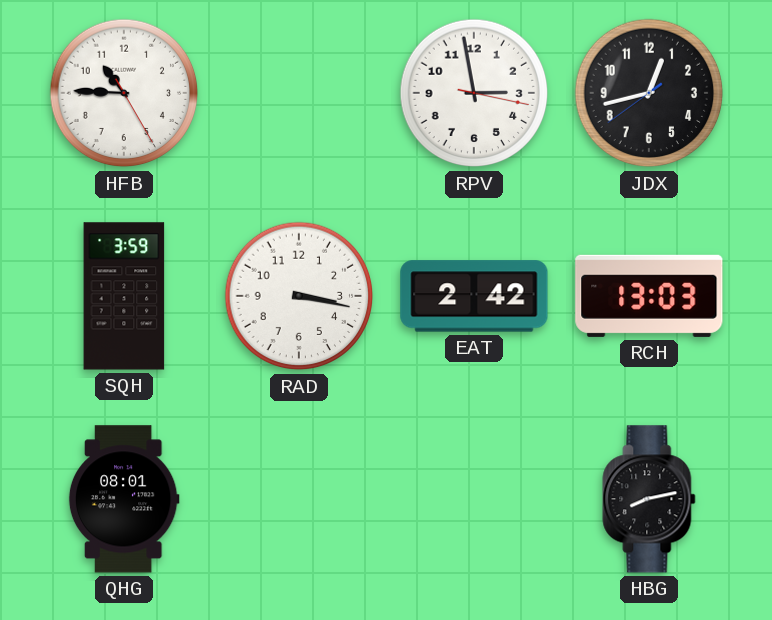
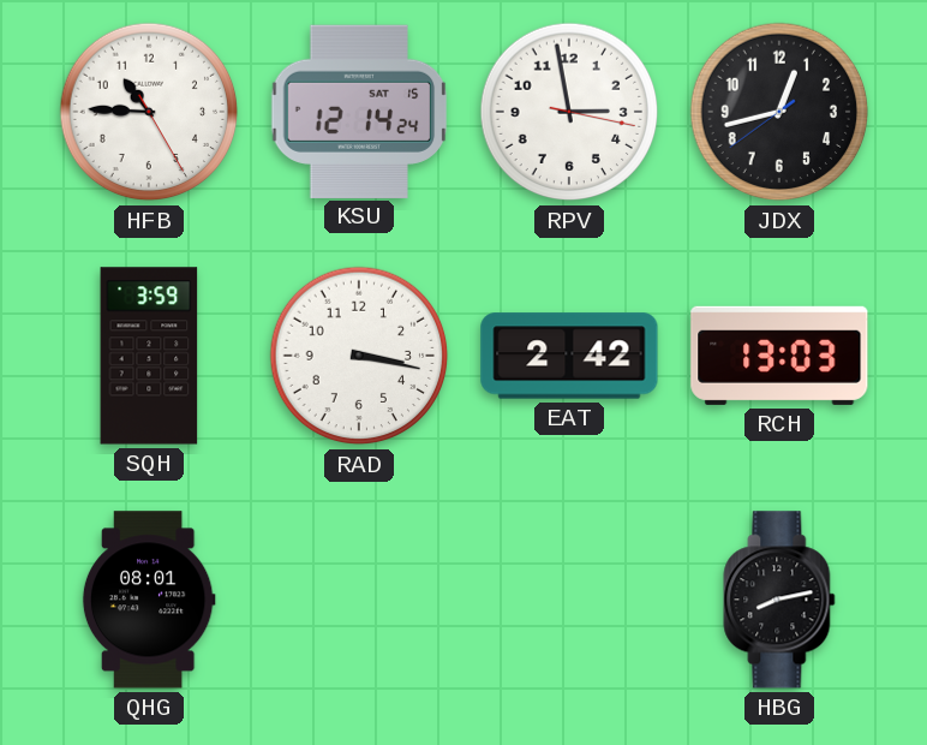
KSU: none -> 12:14
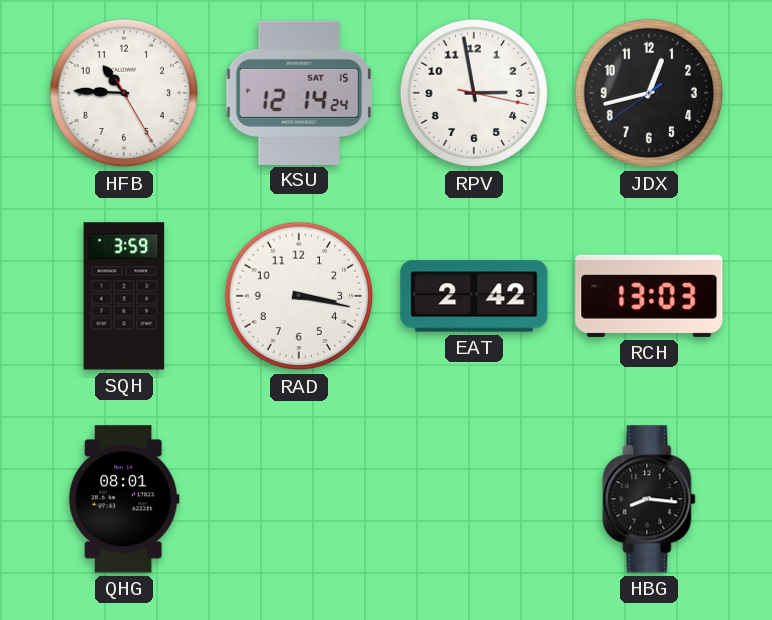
HBG: 8:13 -> 8:16
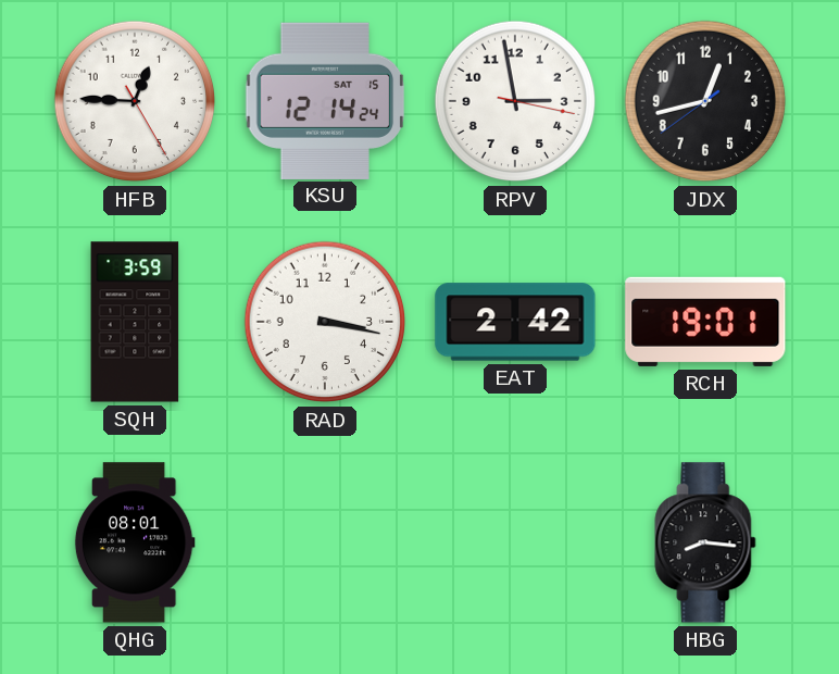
HFB: 10:45 -> 12:45
RCH: 13:03 -> 19:01
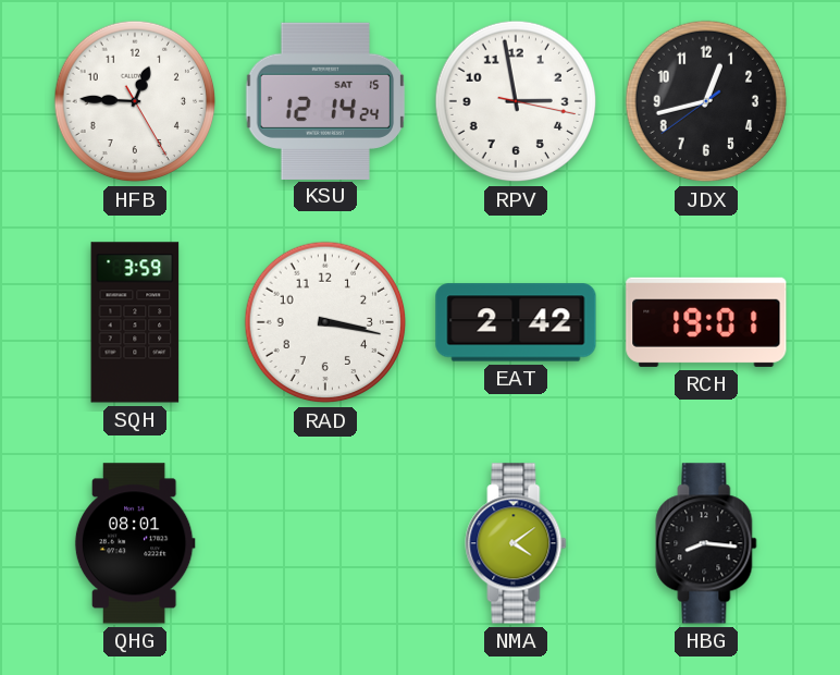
NMA: none -> 4:09
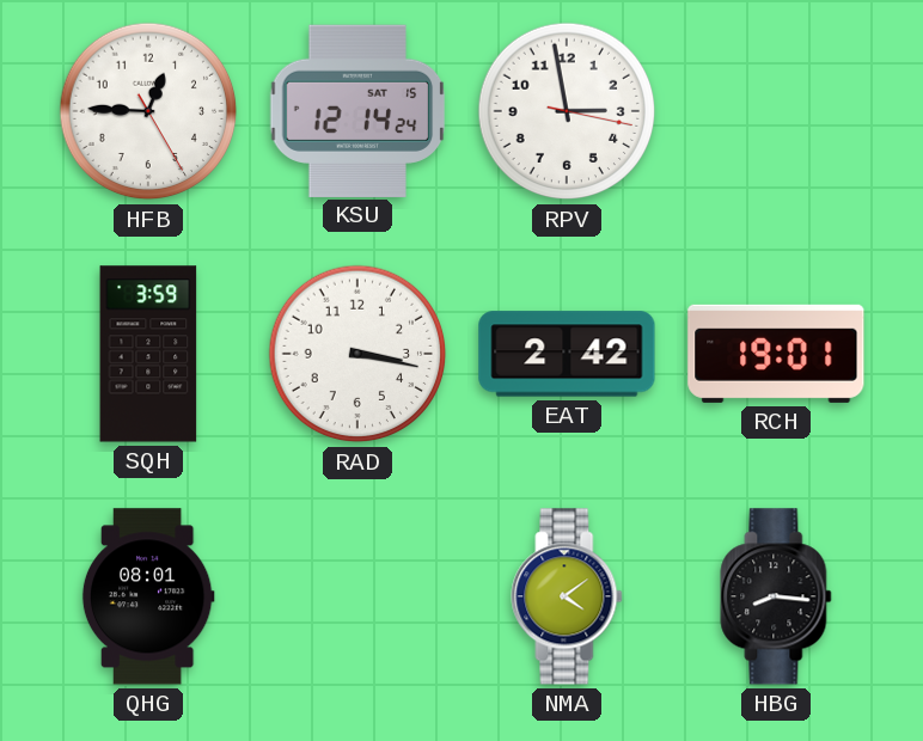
JDX: 12:42 -> none
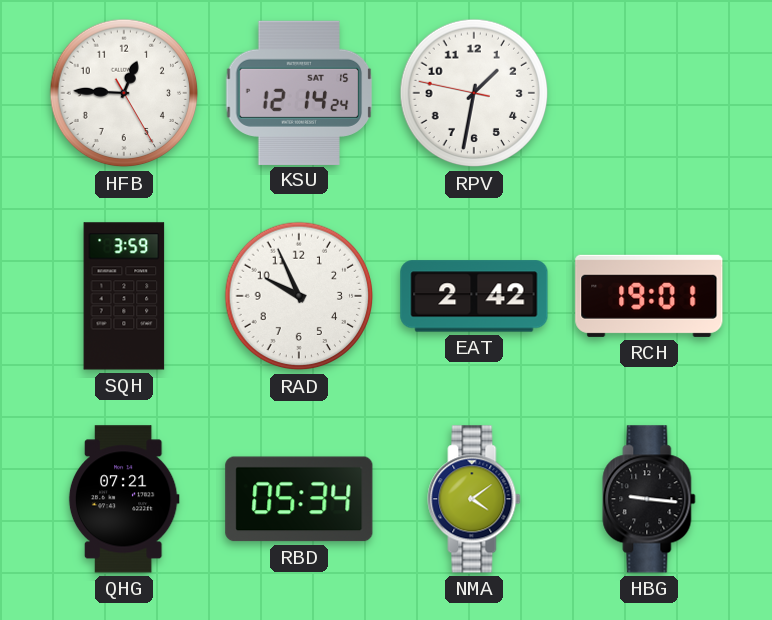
RPV: 2:58 -> 1:31
RAD: 3:17 -> 9:56
QHG: 08:01 -> 07:21
RBD: none -> 05:34
HBG: 8:16 -> 9:16
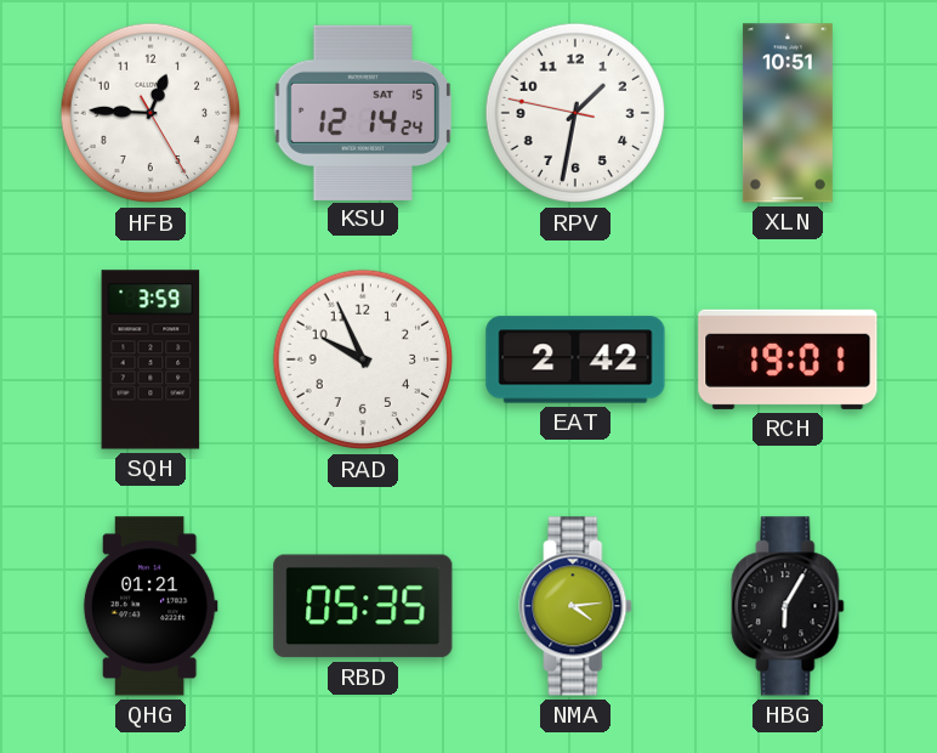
XLN: none -> 10:51
QHG: 07:21 -> 01:21
RBD: 05:34 -> 05:35
NMA: 4:09 -> 4:14
HBG: 9:16 -> 6:05
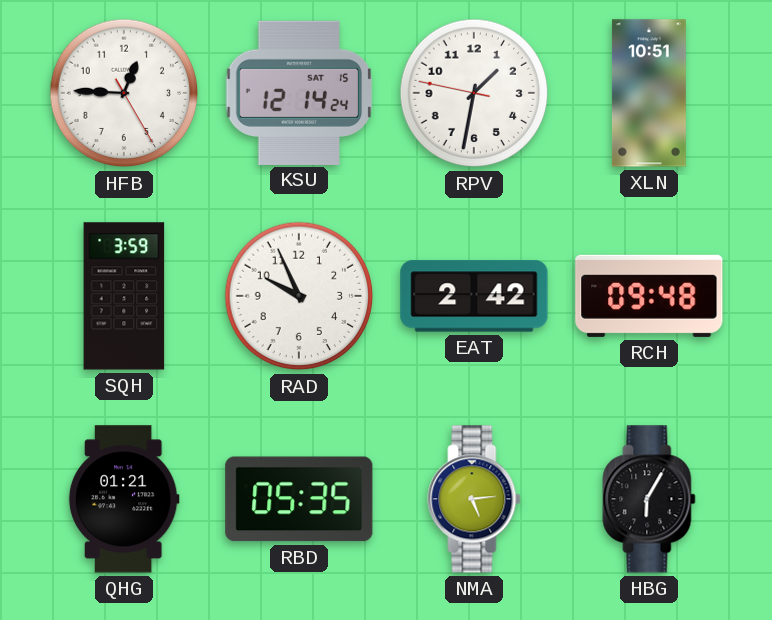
RCH: 19:01 -> 09:48
NMA: 4:14 -> 5:14
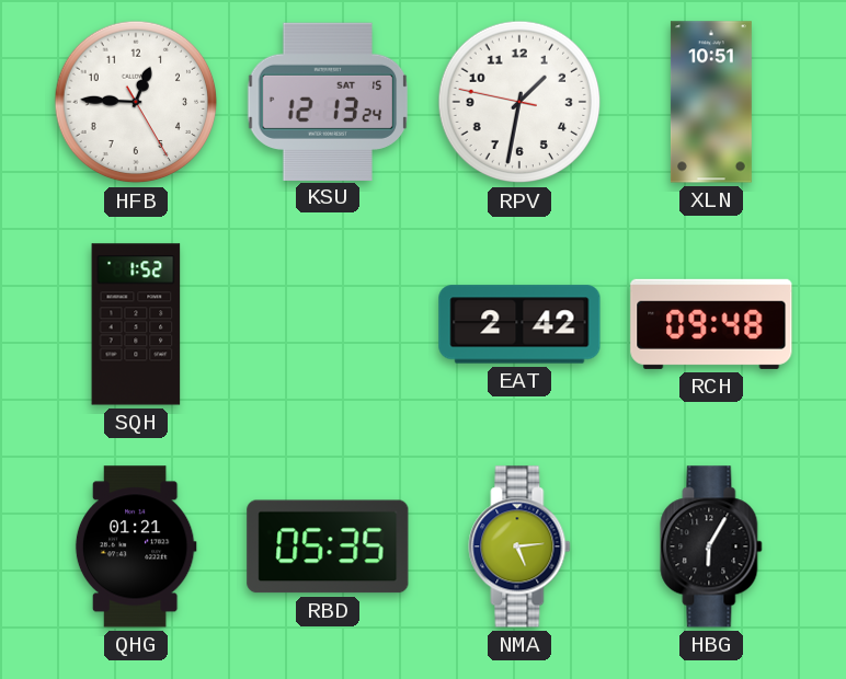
KSU: 12:14 -> 12:13
SQH: 3:59 -> 1:52
RAD: 9:56 -> none
